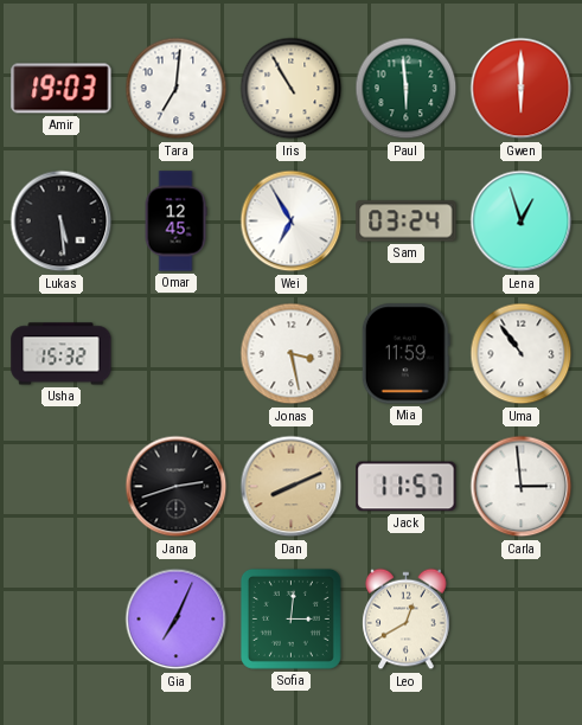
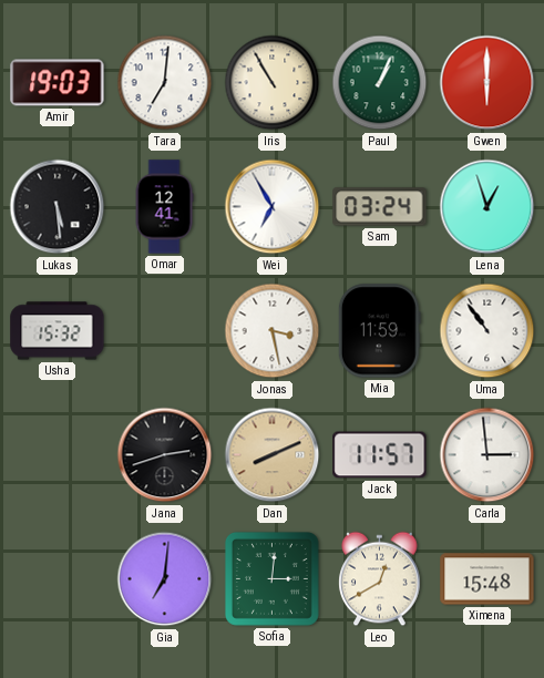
Paul: 5:59 -> 1:04
Omar: 12:45 -> 12:41
Gia: 7:04 -> 7:01
Ximena: none -> 15:48
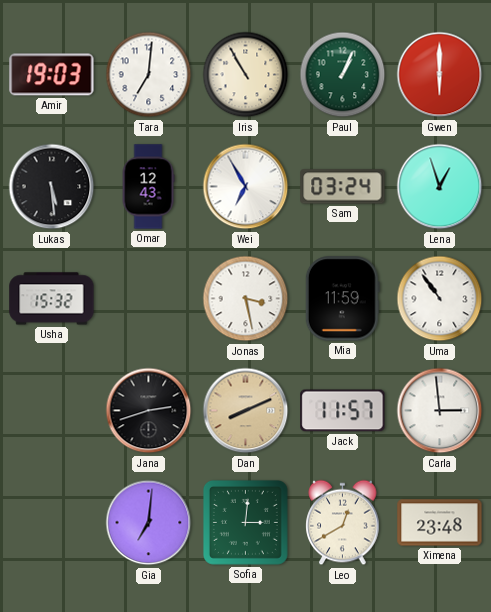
Omar: 12:41 -> 12:43
Ximena: 15:48 -> 23:48
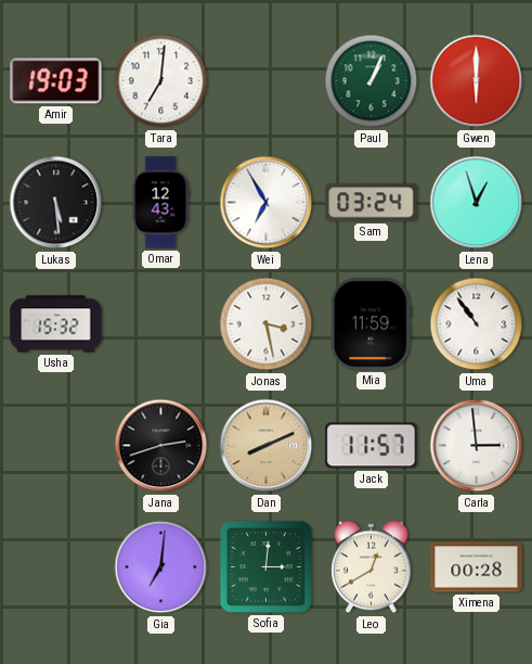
Iris: 10:55 -> none
Ximena: 23:48 -> 00:28
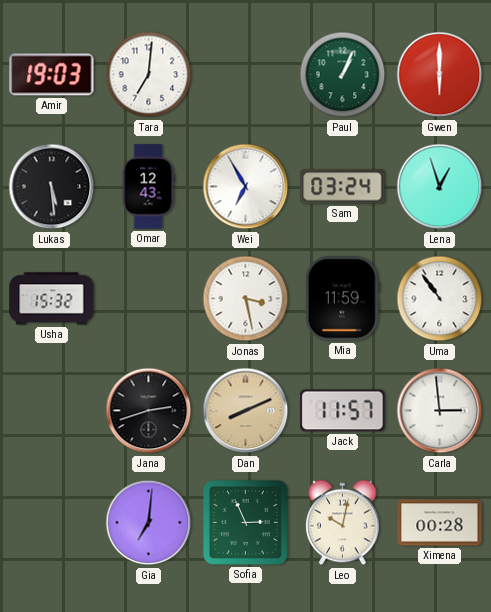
Sofia: 3:01 -> 2:56
Leo: 12:40 -> 10:02
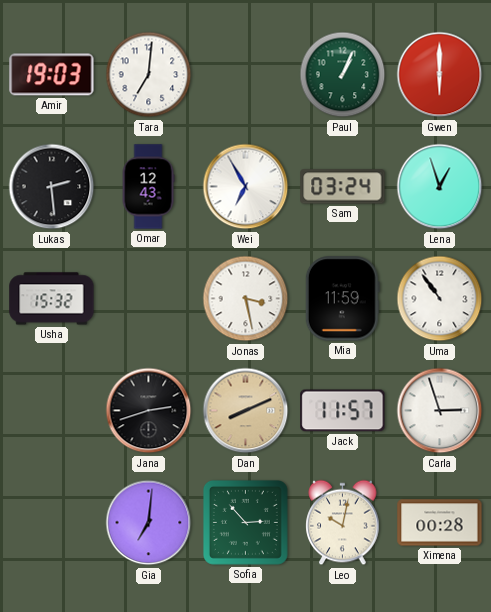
Lukas: 5:29 -> 2:29
Carla: 2:59 -> 2:57
Sofia: 2:56 -> 2:53
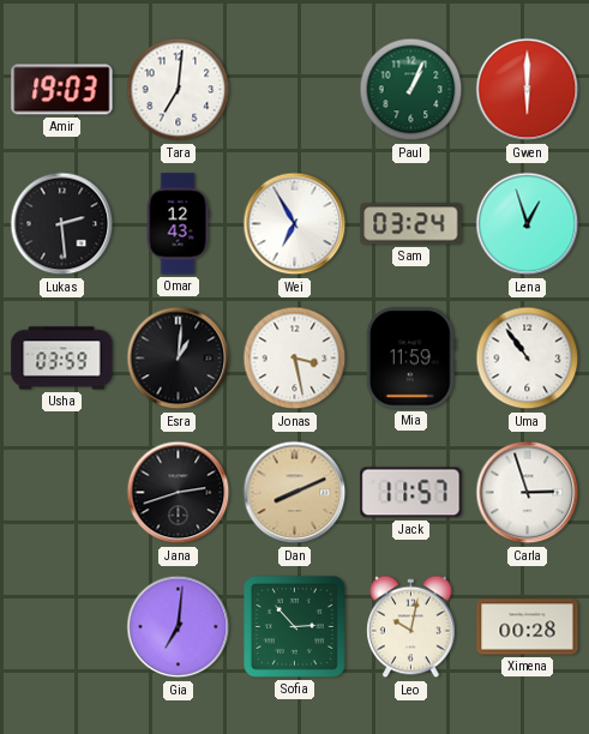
Usha: 15:32 -> 03:59
Esra: none -> 1:01
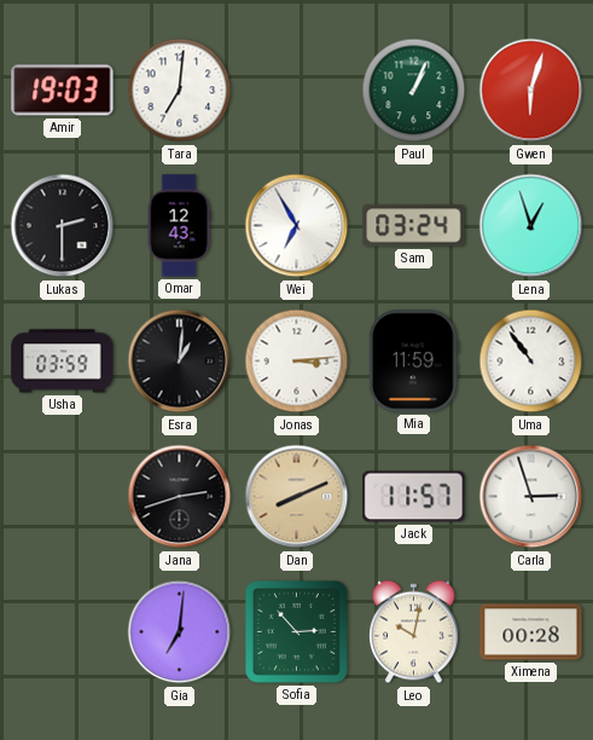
Gwen: 6:00 -> 6:03
Lukas: 2:29 -> 2:30
Jonas: 3:28 -> 3:14
